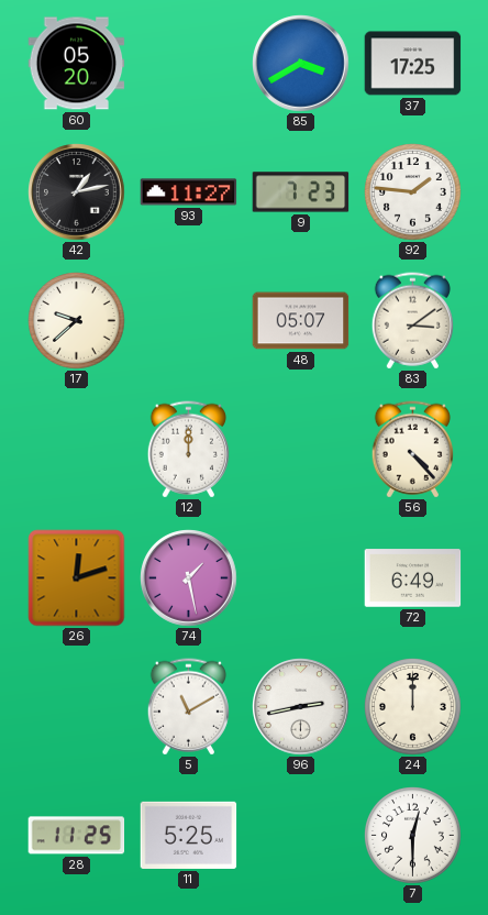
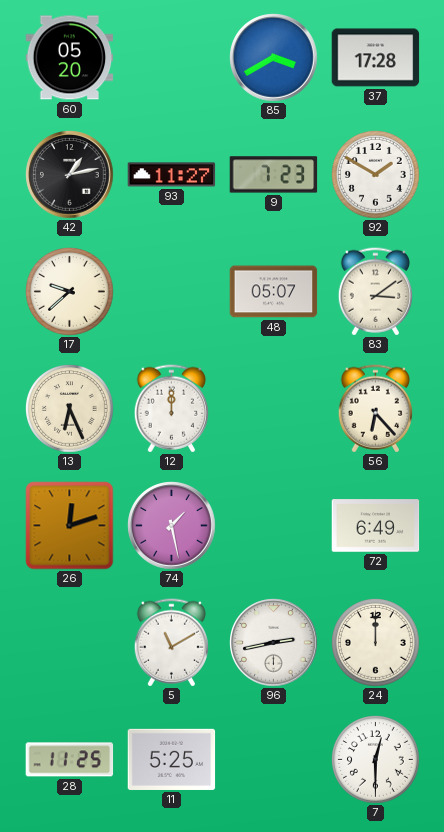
37: 17:25 -> 17:28
92: 1:46 -> 1:50
13: none -> 6:26
56: 4:23 -> 6:23
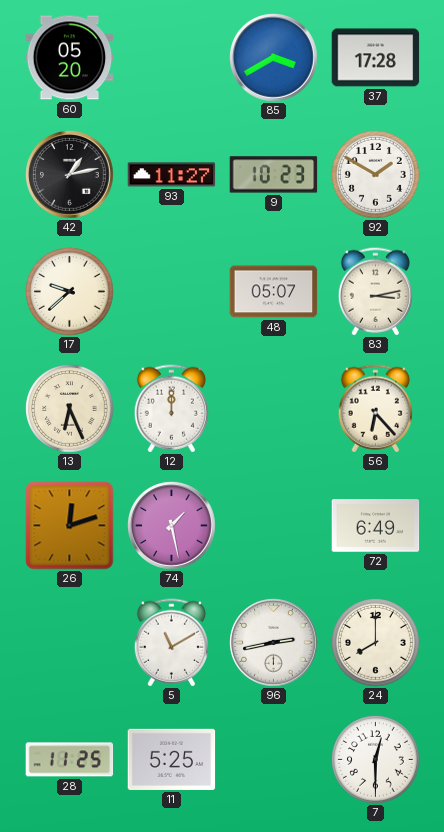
9: 7:23 -> 10:23
83: 3:09 -> 3:13
24: 12:00 -> 8:00
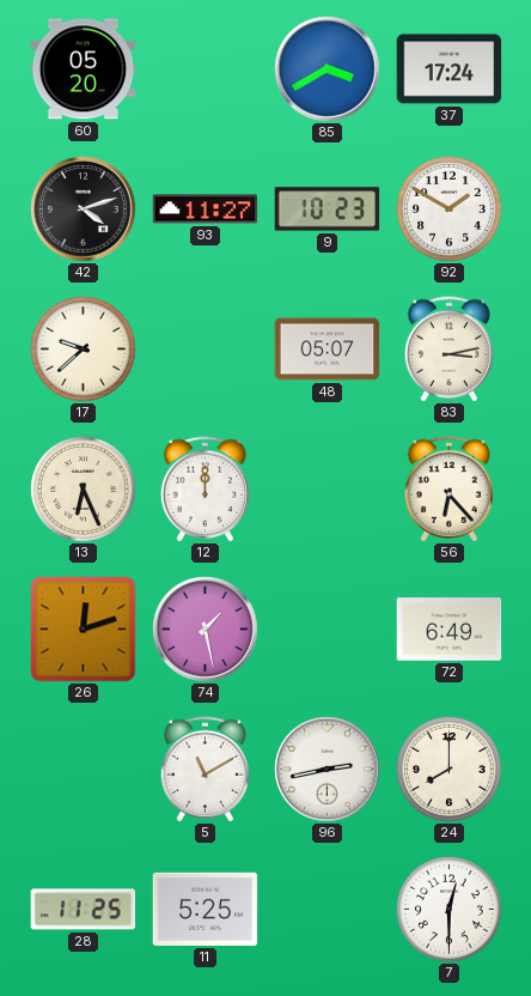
37: 17:28 -> 17:24
42: 1:13 -> 4:12
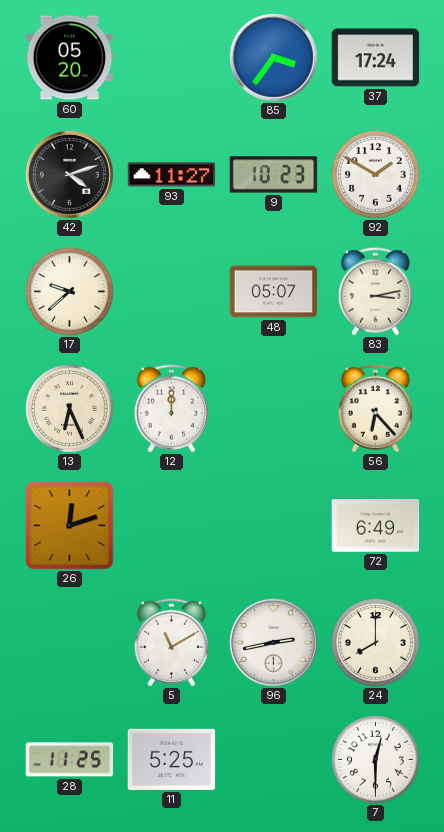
85: 3:40 -> 3:36
74: 1:28 -> none
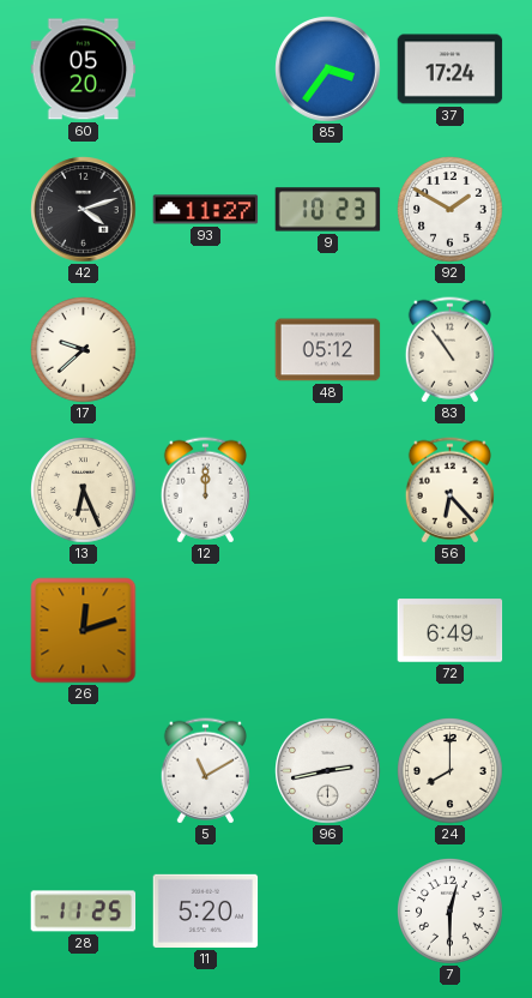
48: 05:07 -> 05:12
83: 3:13 -> 10:54
11: 5:25 -> 5:20
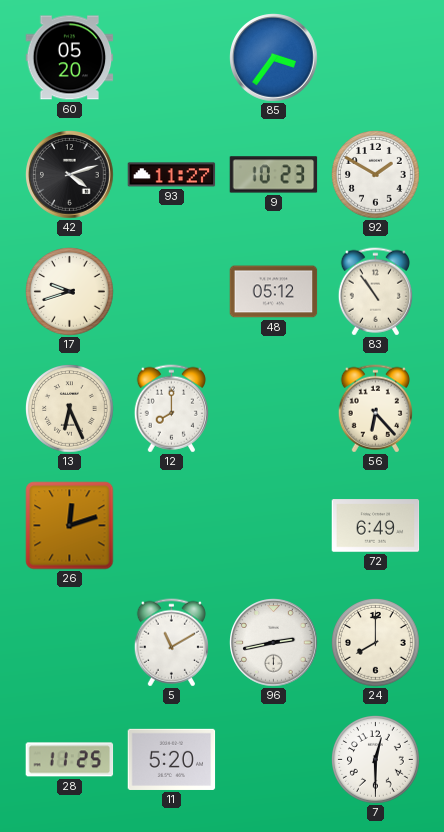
37: 17:24 -> none
17: 9:38 -> 9:42
12: 12:00 -> 8:00
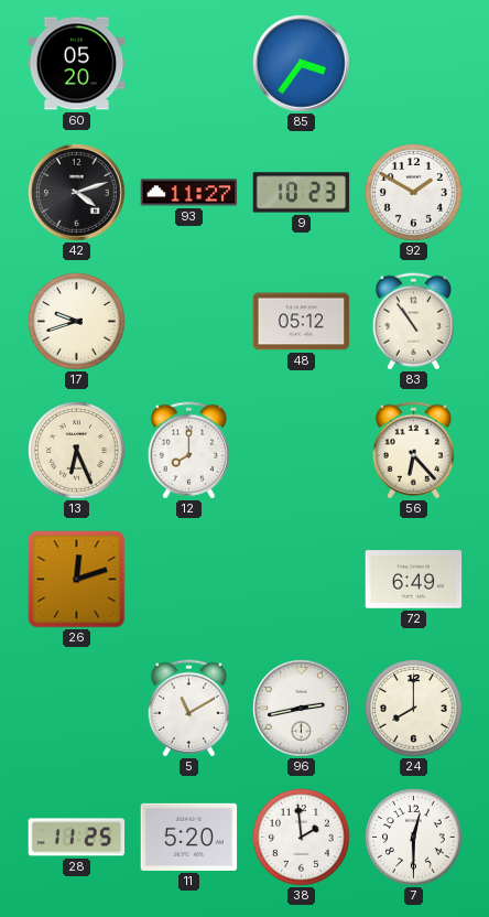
38: none -> 1:59
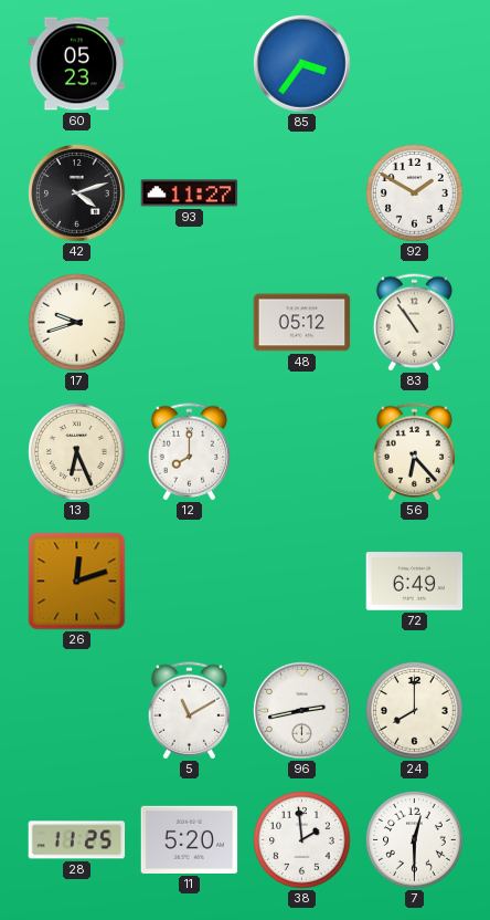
60: 05:20 -> 05:23
9: 10:23 -> none
